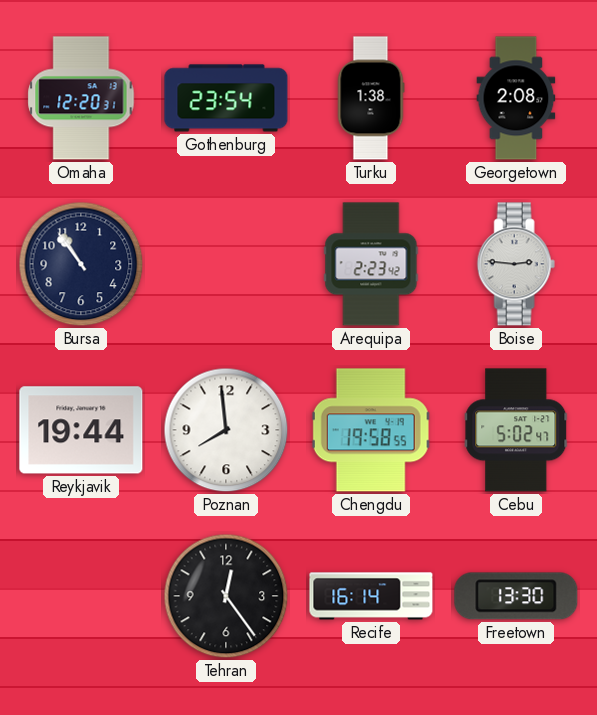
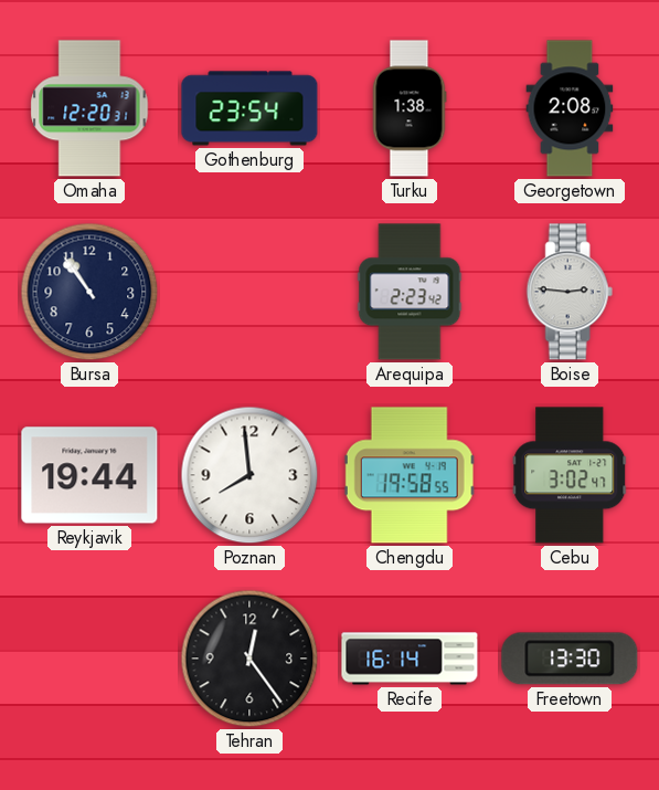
Cebu: 5:02 -> 3:02
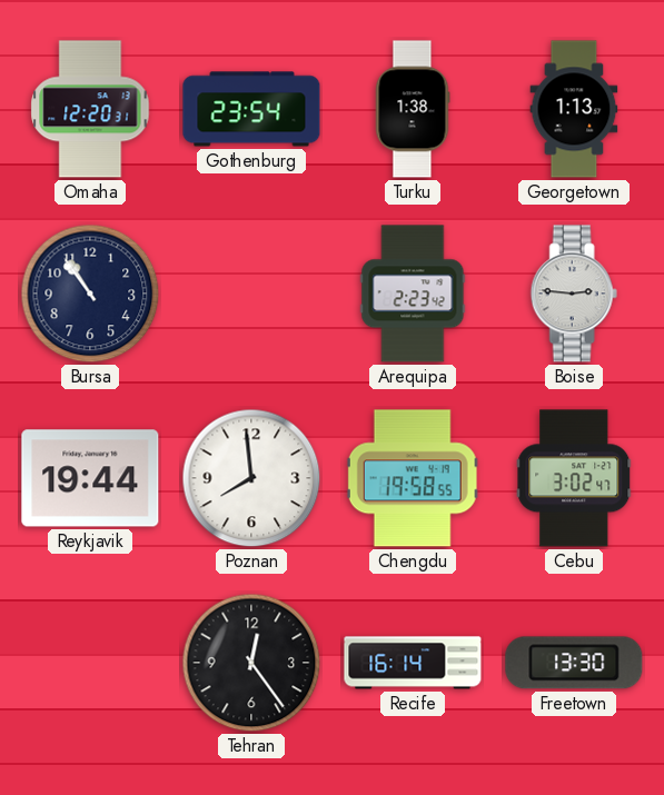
Georgetown: 2:08 -> 1:13
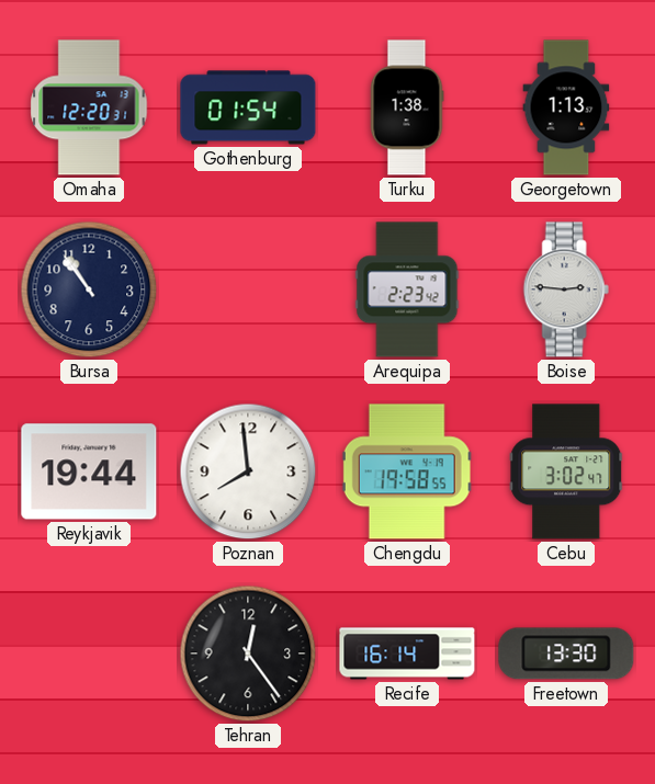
Gothenburg: 23:54 -> 01:54
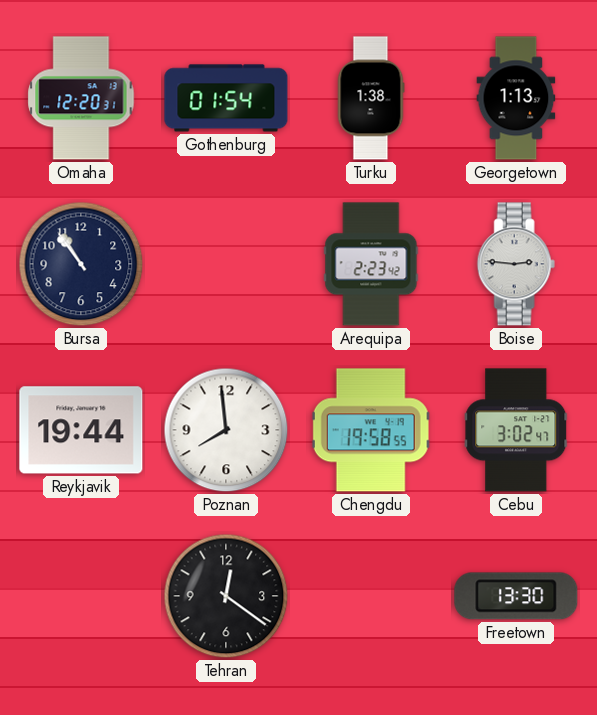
Tehran: 12:24 -> 12:21
Recife: 16:14 -> none
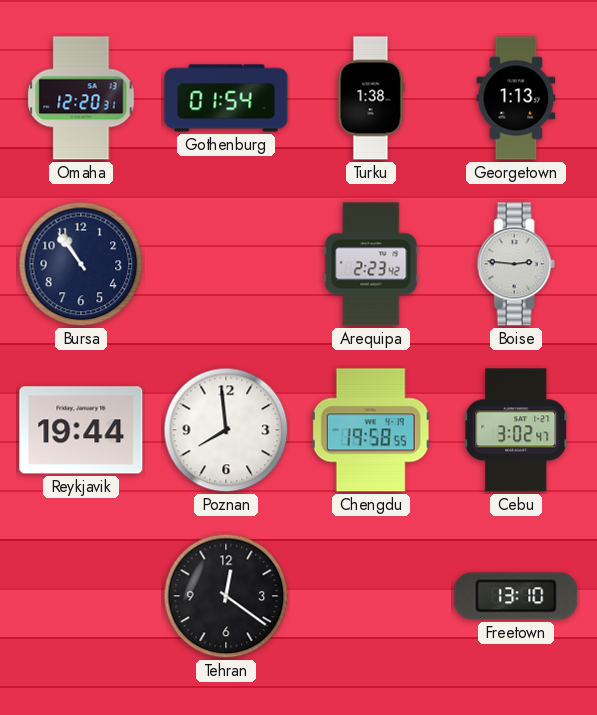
Freetown: 13:30 -> 13:10
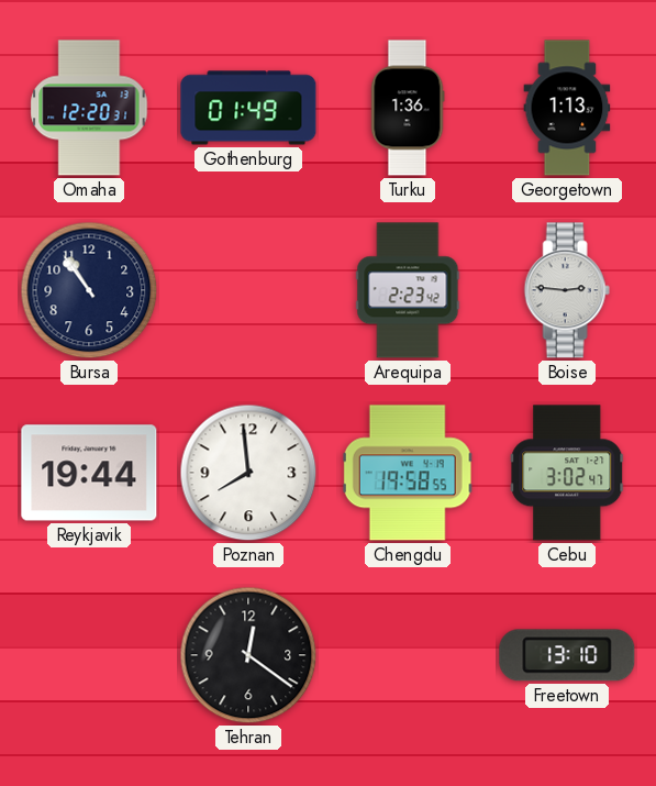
Gothenburg: 01:54 -> 01:49
Turku: 1:38 -> 1:36
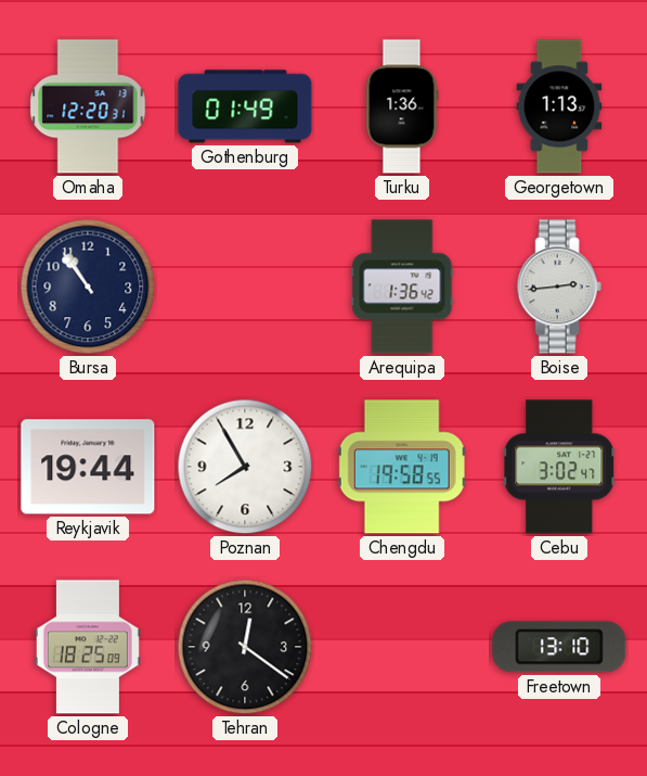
Arequipa: 2:23 -> 1:36
Boise: 2:46 -> 2:44
Poznan: 7:59 -> 7:55
Cologne: none -> 18:25
